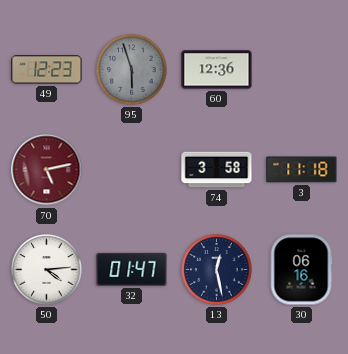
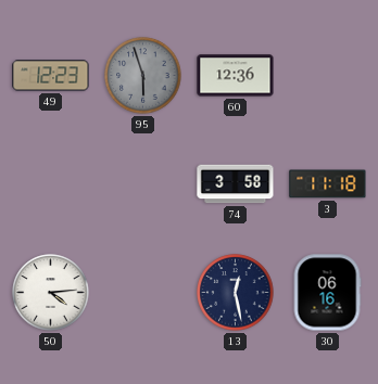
70: 5:13 -> none
32: 01:47 -> none
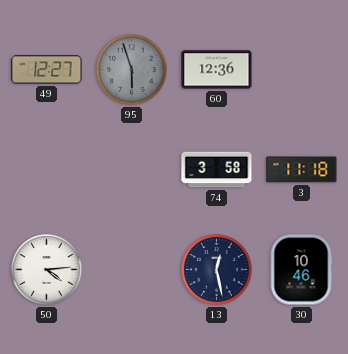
49: 12:23 -> 12:27
30: 06:16 -> 10:46
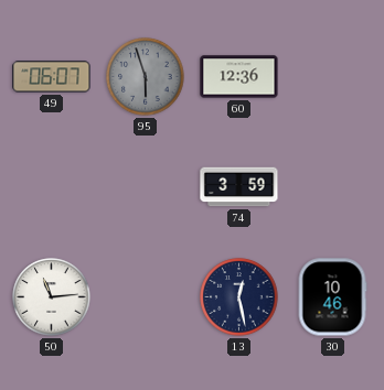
49: 12:27 -> 06:07
74: 3:58 -> 3:59
3: 11:18 -> none
50: 4:14 -> 11:14
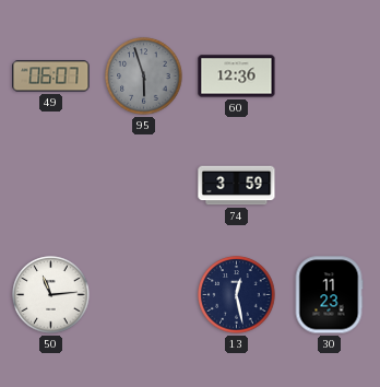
30: 10:46 -> 11:23
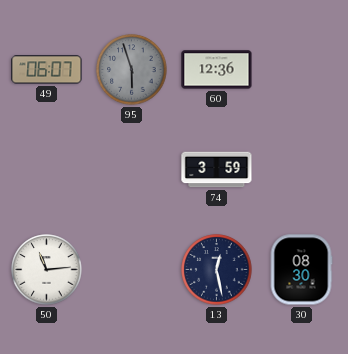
30: 11:23 -> 08:30
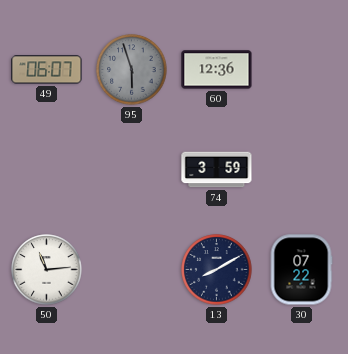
13: 12:28 -> 8:10
30: 08:30 -> 07:22
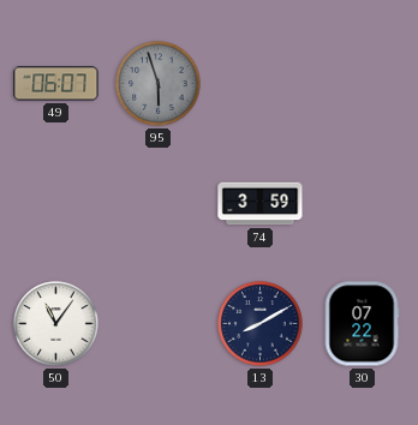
60: 12:36 -> none
50: 11:14 -> 11:06
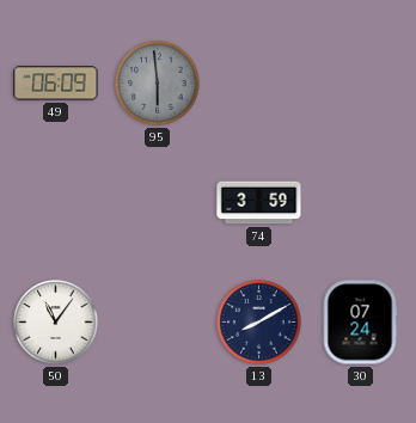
49: 06:07 -> 06:09
95: 5:57 -> 5:59
30: 07:22 -> 07:24
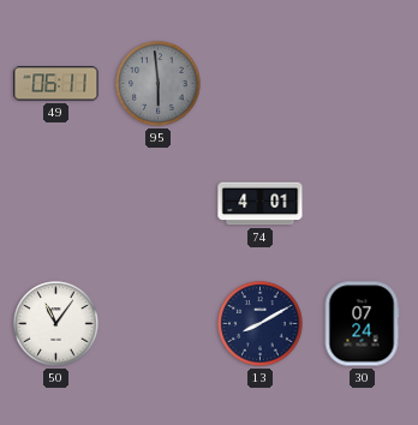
49: 06:09 -> 06:11
74: 3:59 -> 4:01
